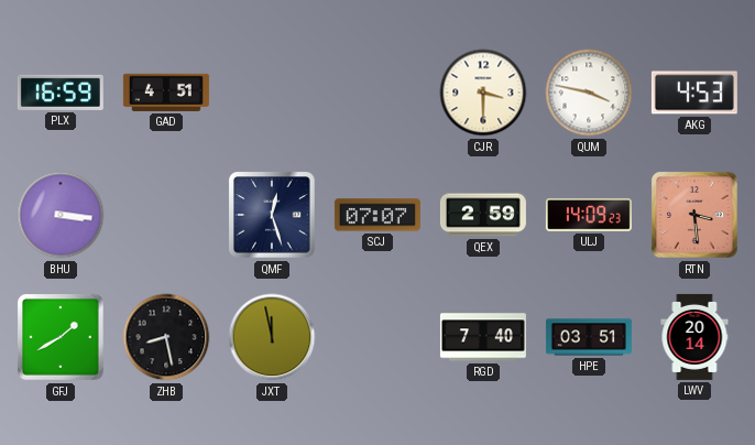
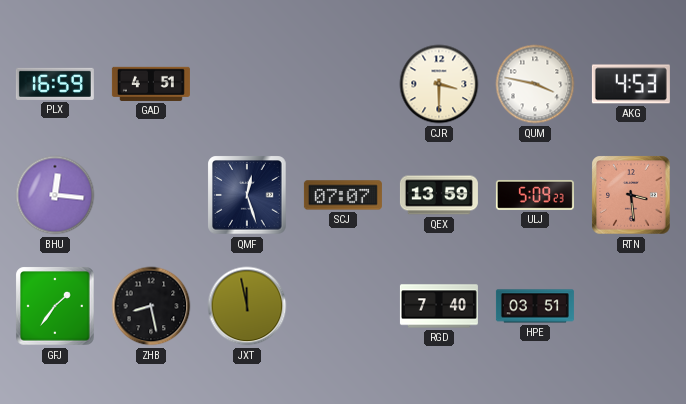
BHU: 3:16 -> 12:16
QEX: 2:59 -> 13:59
ULJ: 14:09 -> 5:09
GFJ: 1:40 -> 1:36
LWV: 20:14 -> none
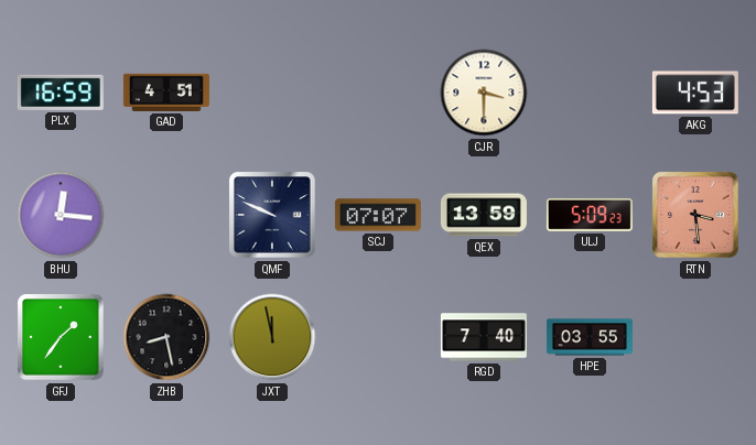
QUM: 3:47 -> none
QMF: 12:27 -> 9:49
HPE: 03:51 -> 03:55
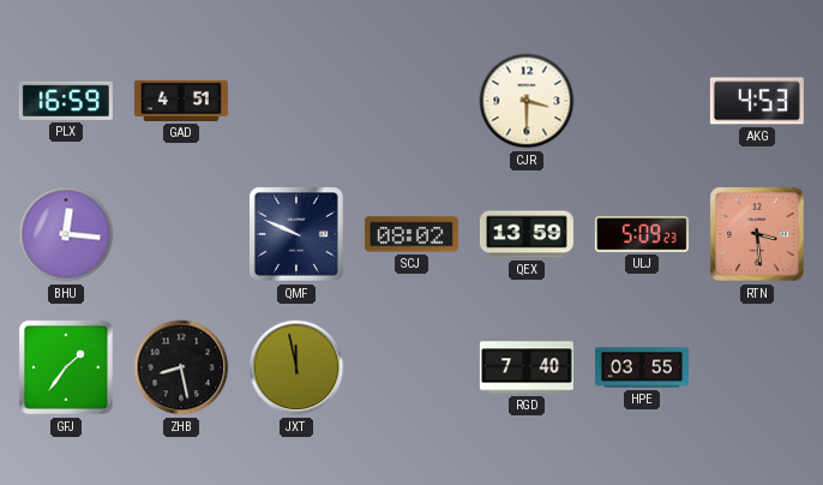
SCJ: 07:07 -> 08:02
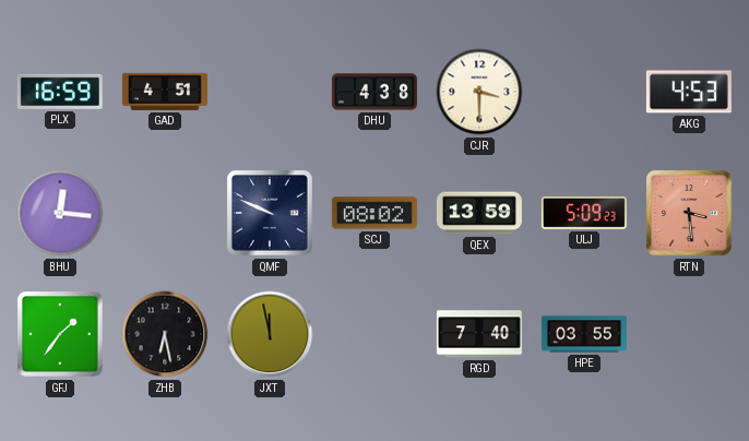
DHU: none -> 4:38
ZHB: 8:28 -> 6:28
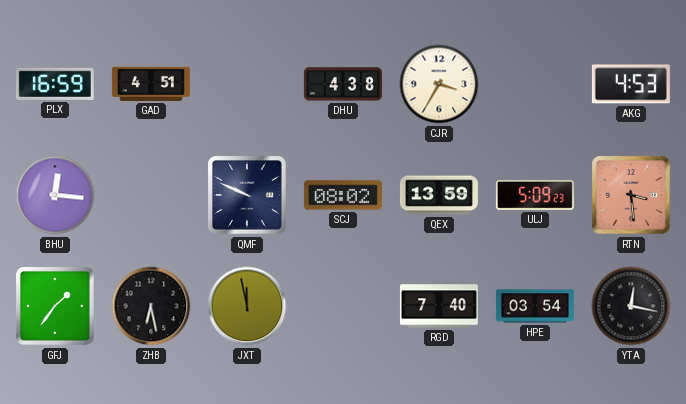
CJR: 3:30 -> 3:35
HPE: 03:55 -> 03:54
YTA: none -> 12:17
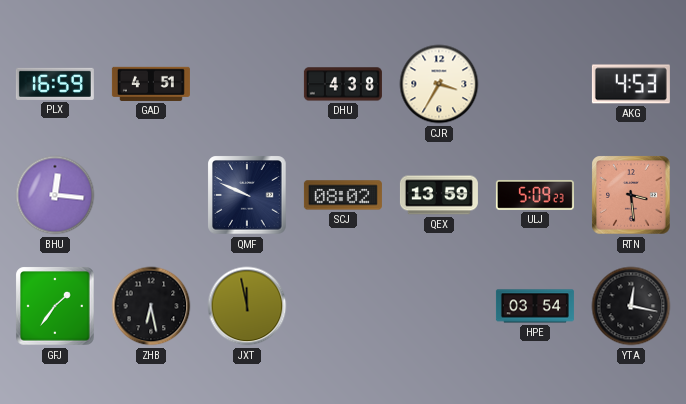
RGD: 7:40 -> none
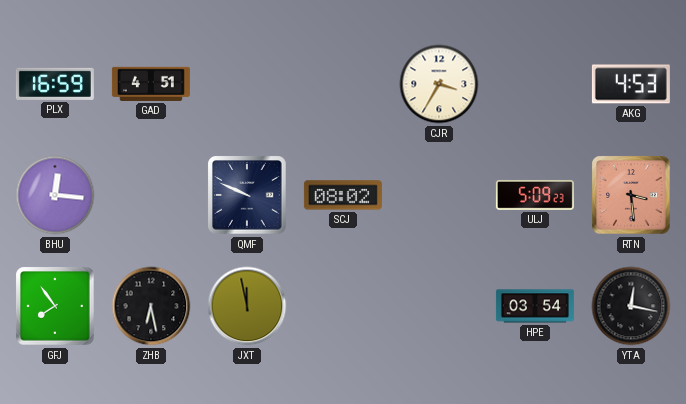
DHU: 4:38 -> none
QEX: 13:59 -> none
GFJ: 1:36 -> 7:54
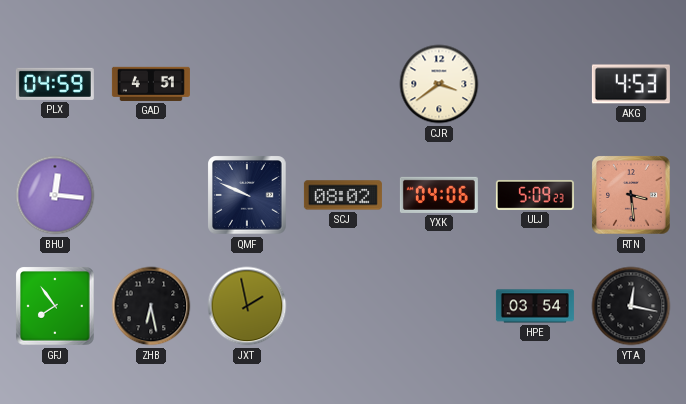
PLX: 16:59 -> 04:59
CJR: 3:35 -> 3:39
YXK: none -> 04:06
JXT: 11:58 -> 1:58
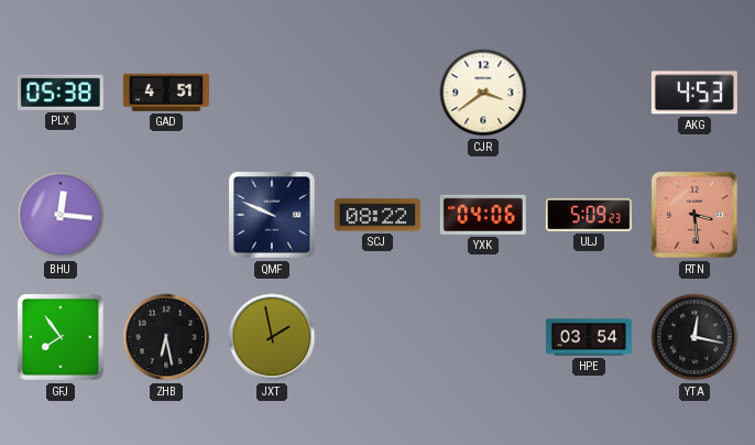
PLX: 04:59 -> 05:38
SCJ: 08:02 -> 08:22
